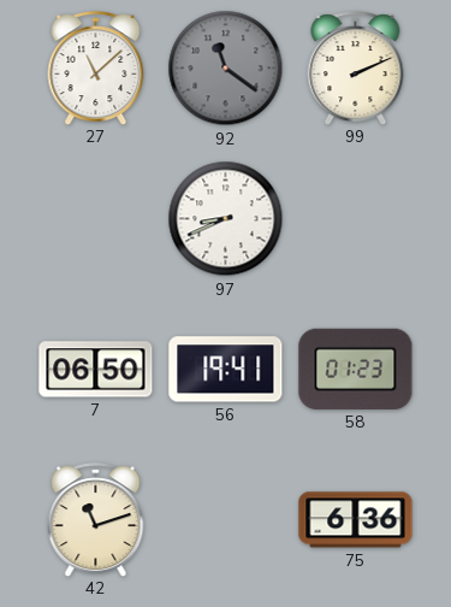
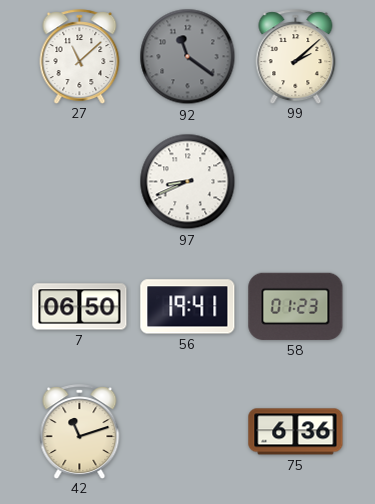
99: 2:11 -> 2:08
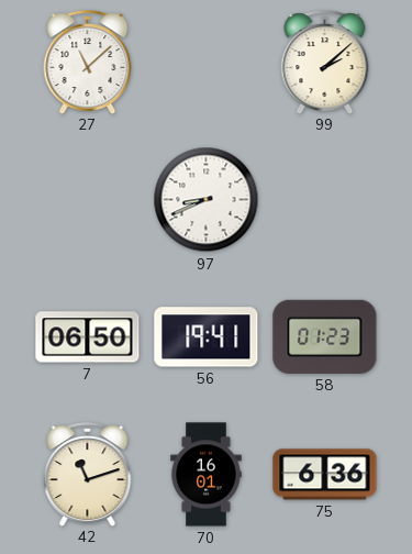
92: 11:21 -> none
70: none -> 16:01
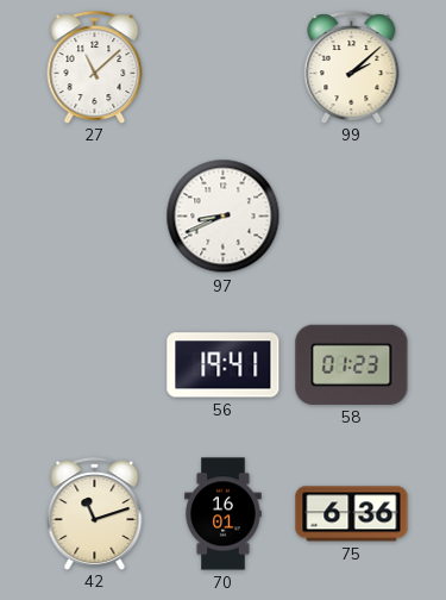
7: 06:50 -> none
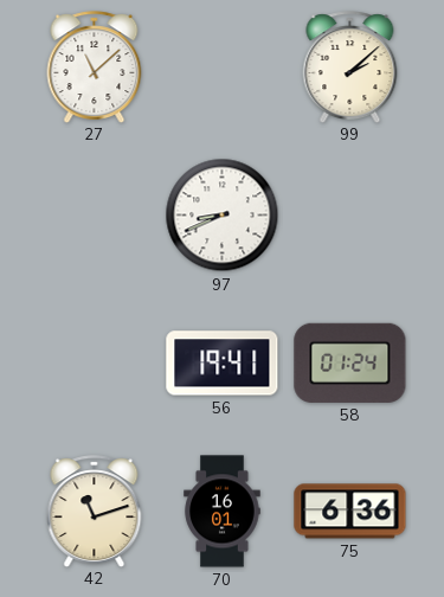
58: 01:23 -> 01:24
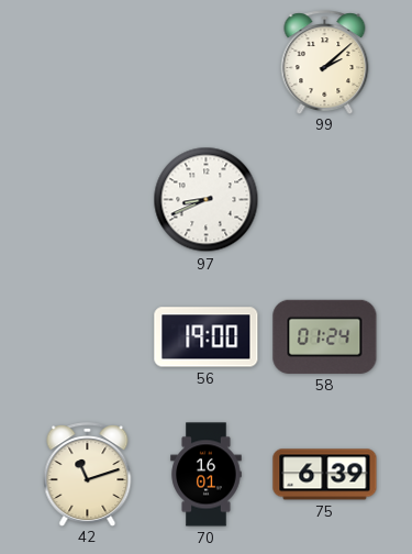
27: 11:08 -> none
56: 19:41 -> 19:00
75: 6:36 -> 6:39
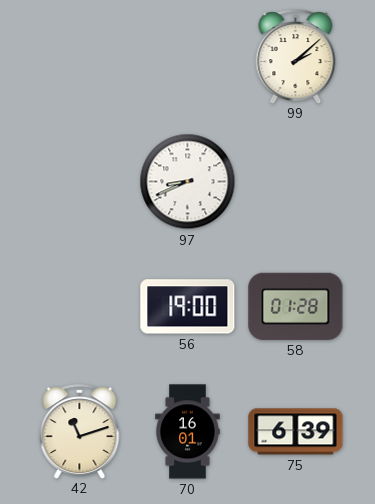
58: 01:24 -> 01:28
